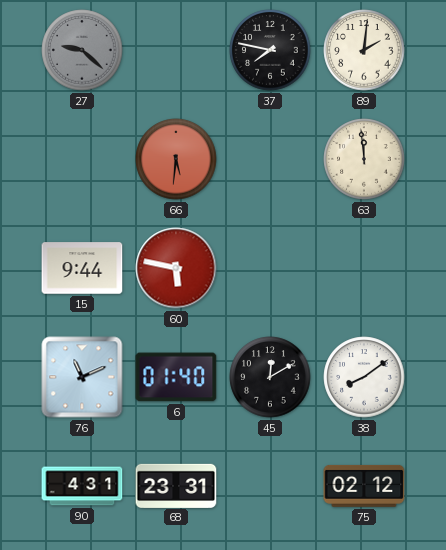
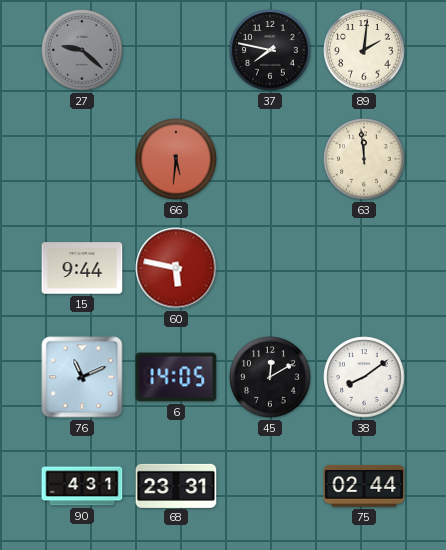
6: 01:40 -> 14:05
75: 02:12 -> 02:44
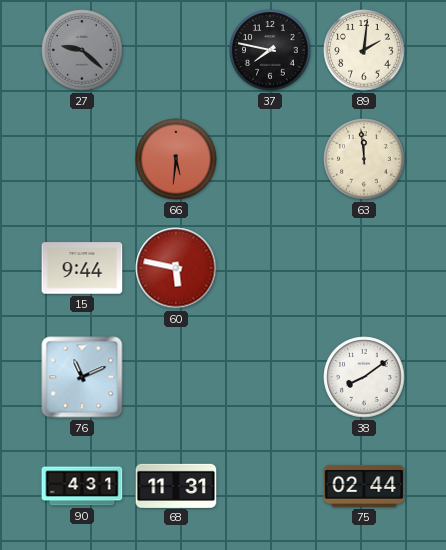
6: 14:05 -> none
45: 12:10 -> none
68: 23:31 -> 11:31
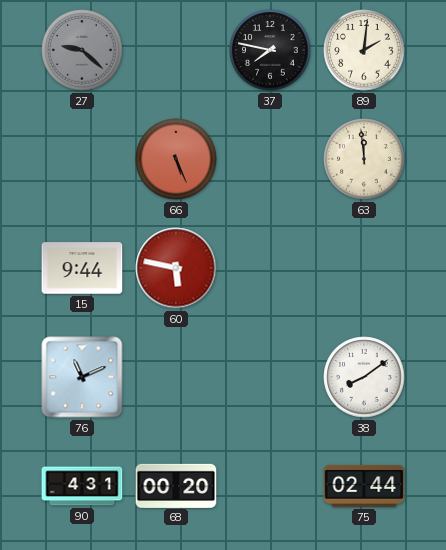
66: 5:31 -> 5:26
68: 11:31 -> 00:20
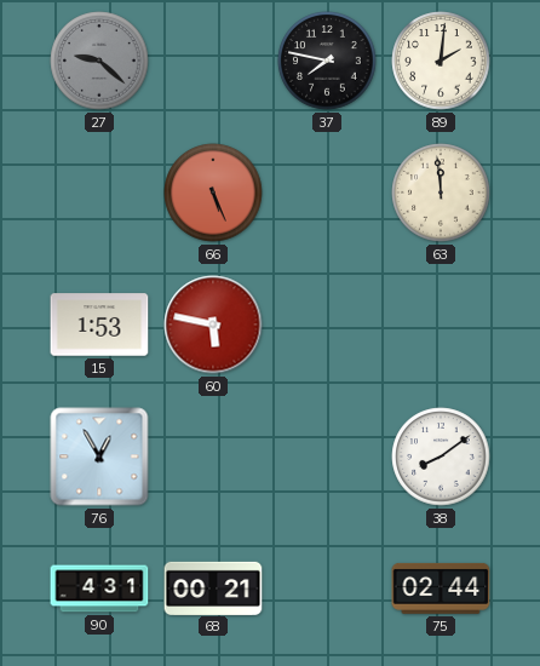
15: 9:44 -> 1:53
76: 11:11 -> 12:55
68: 00:20 -> 00:21
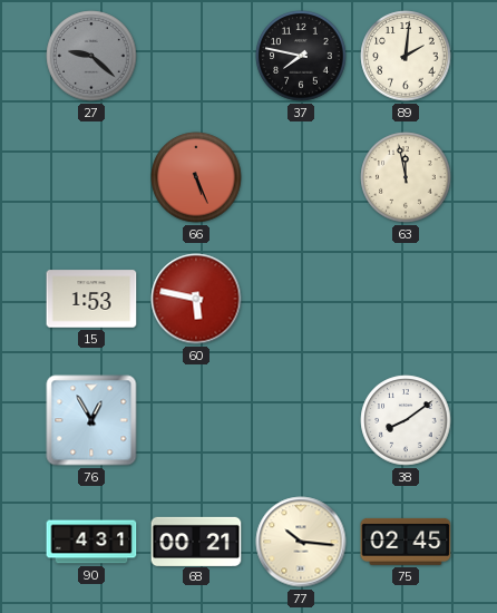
63: 11:59 -> 11:58
77: none -> 10:16
75: 02:44 -> 02:45
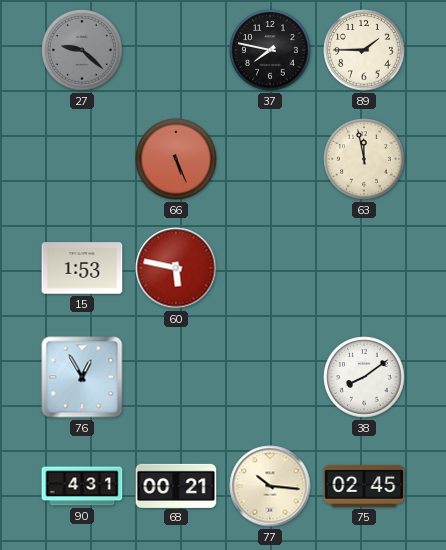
89: 2:01 -> 1:45
